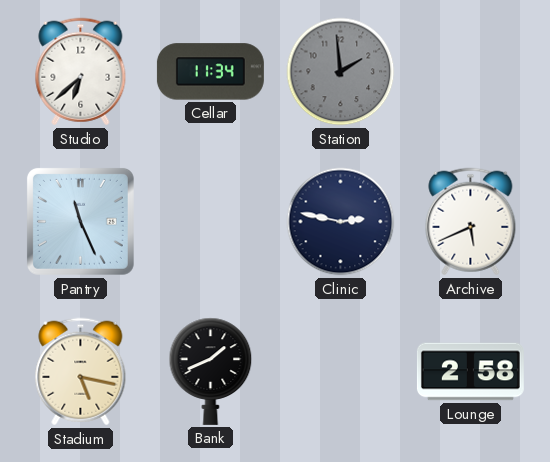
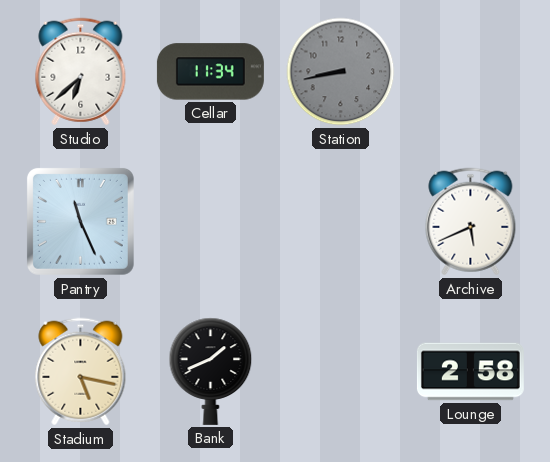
Station: 1:59 -> 8:43
Clinic: 2:47 -> none
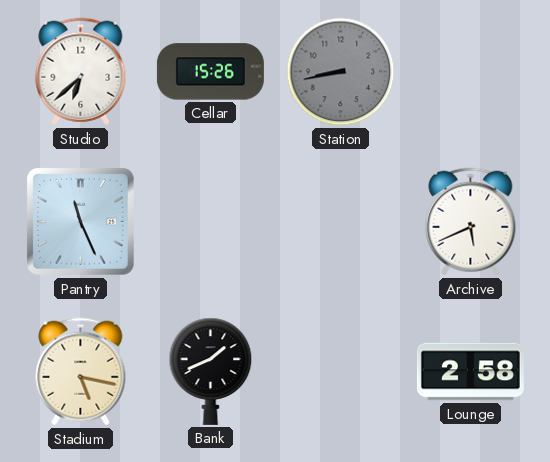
Cellar: 11:34 -> 15:26
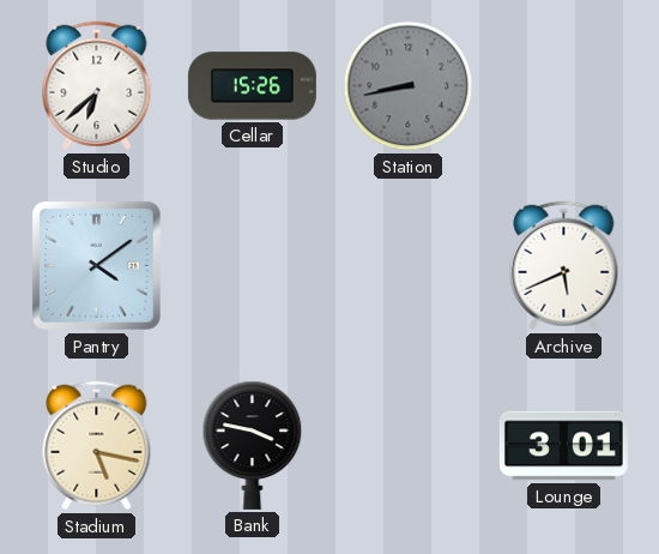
Pantry: 11:26 -> 4:09
Bank: 1:41 -> 3:47
Lounge: 2:58 -> 3:01
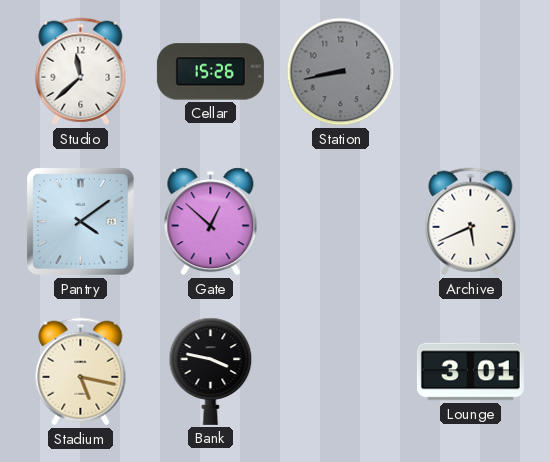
Studio: 6:38 -> 11:38
Gate: none -> 12:52
